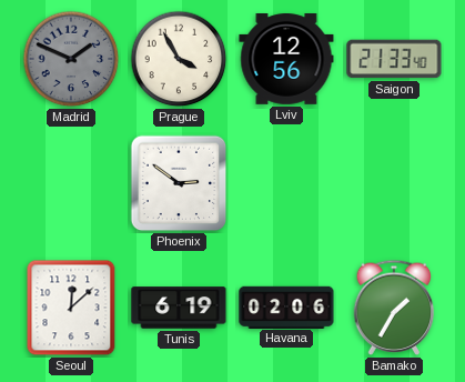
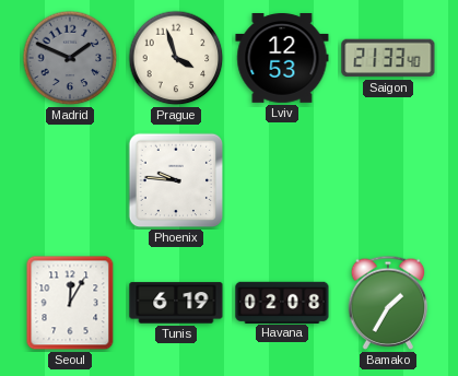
Prague: 3:55 -> 3:57
Lviv: 12:56 -> 12:53
Phoenix: 2:51 -> 9:46
Seoul: 12:08 -> 12:05
Havana: 02:06 -> 02:08
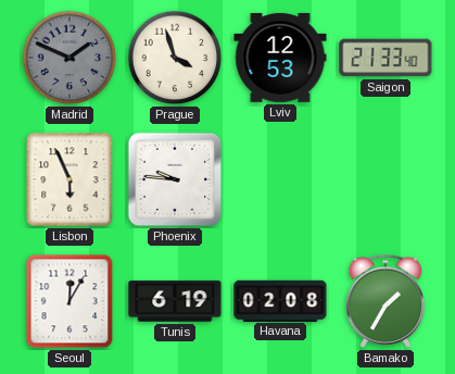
Lisbon: none -> 5:56
